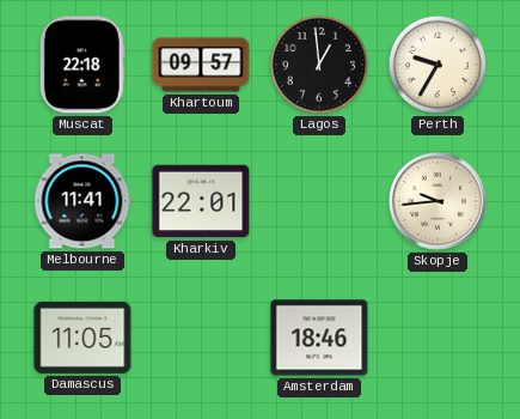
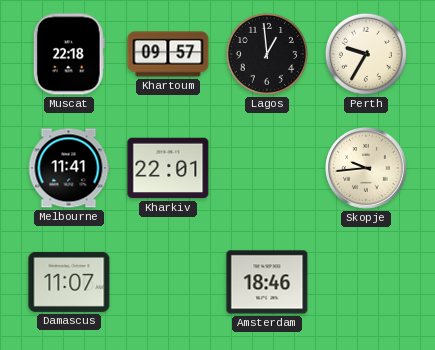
Damascus: 11:05 -> 11:07
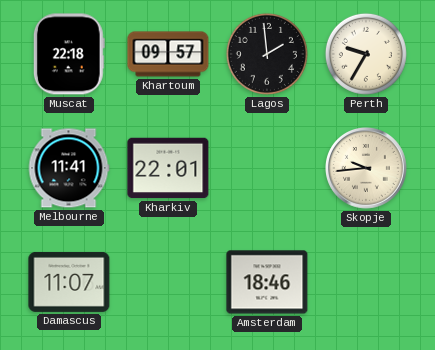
Lagos: 12:59 -> 1:59
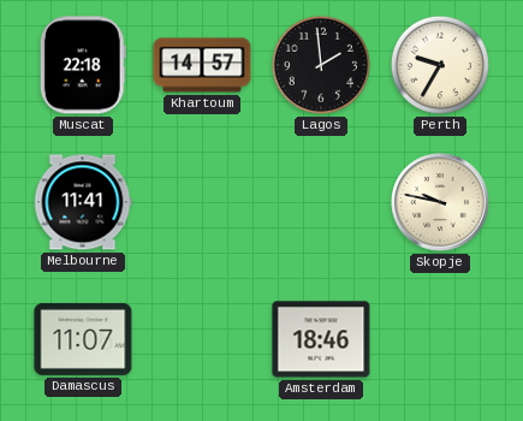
Khartoum: 09:57 -> 14:57
Kharkiv: 22:01 -> none
Skopje: 9:44 -> 9:47
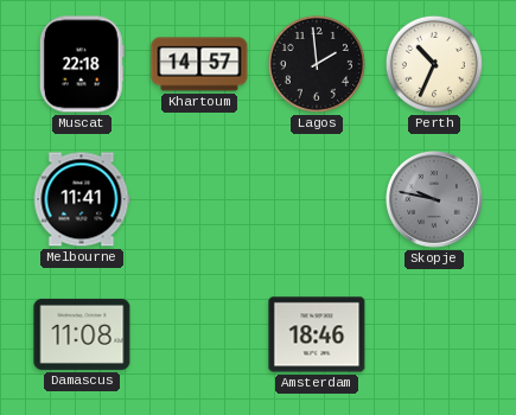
Perth: 9:35 -> 10:34
Skopje dial: cream -> grey
Damascus: 11:07 -> 11:08
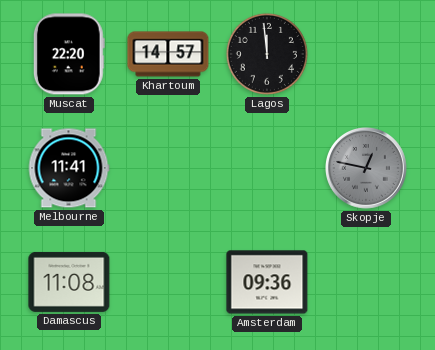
Muscat: 22:18 -> 22:20
Lagos: 1:59 -> 11:59
Perth: 10:34 -> none
Skopje: 9:47 -> 12:47
Amsterdam: 18:46 -> 09:36
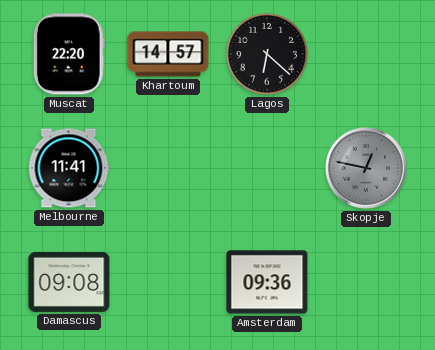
Lagos: 11:59 -> 6:22
Damascus: 11:08 -> 09:08
